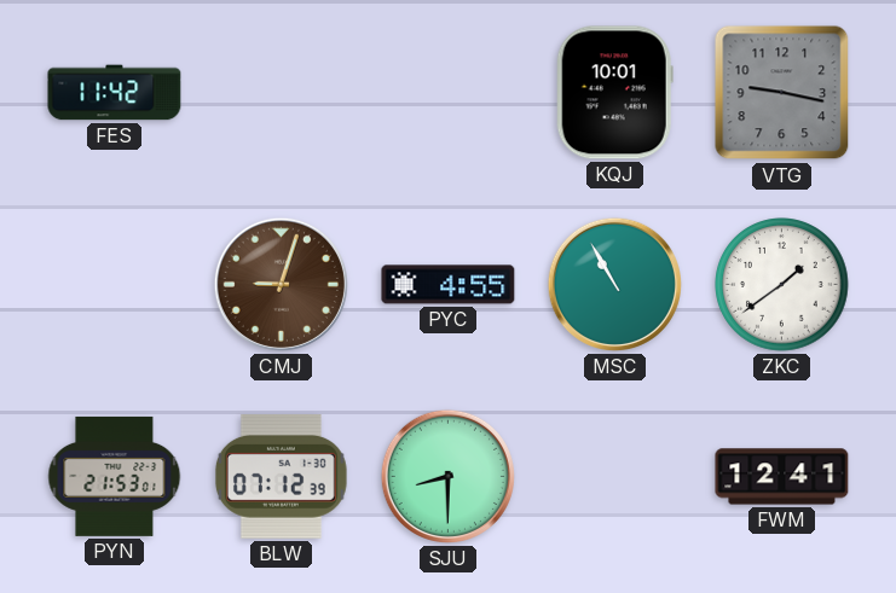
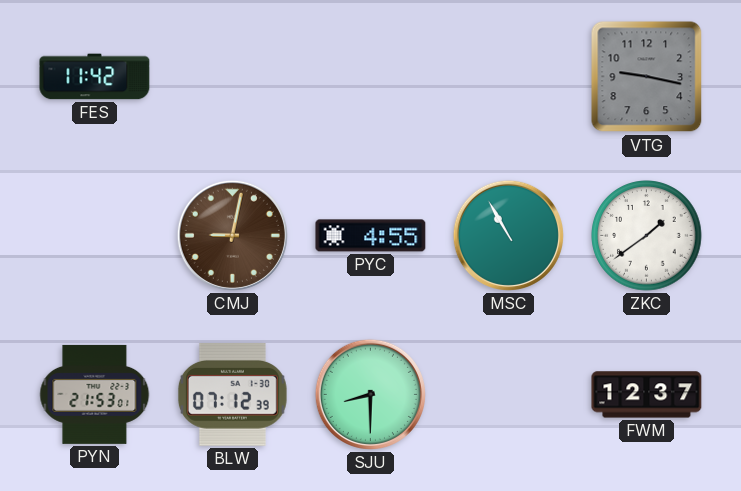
KQJ: 10:01 -> none
CMJ: 9:03 -> 9:02
FWM: 12:41 -> 12:37
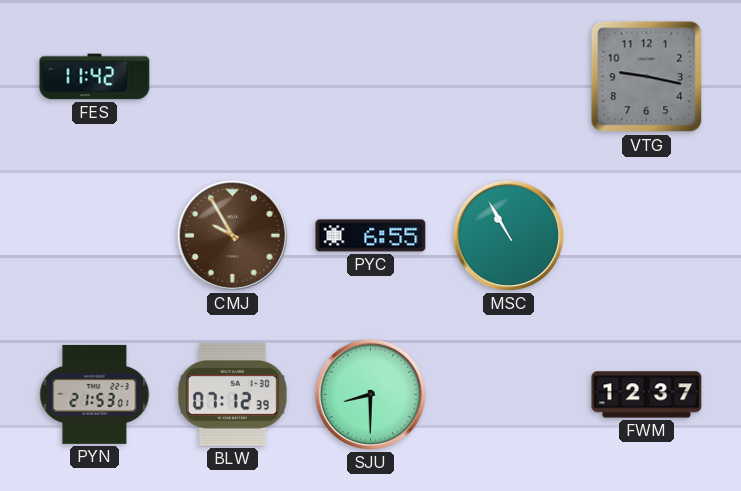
CMJ: 9:02 -> 9:55
PYC: 4:55 -> 6:55
ZKC: 1:39 -> none
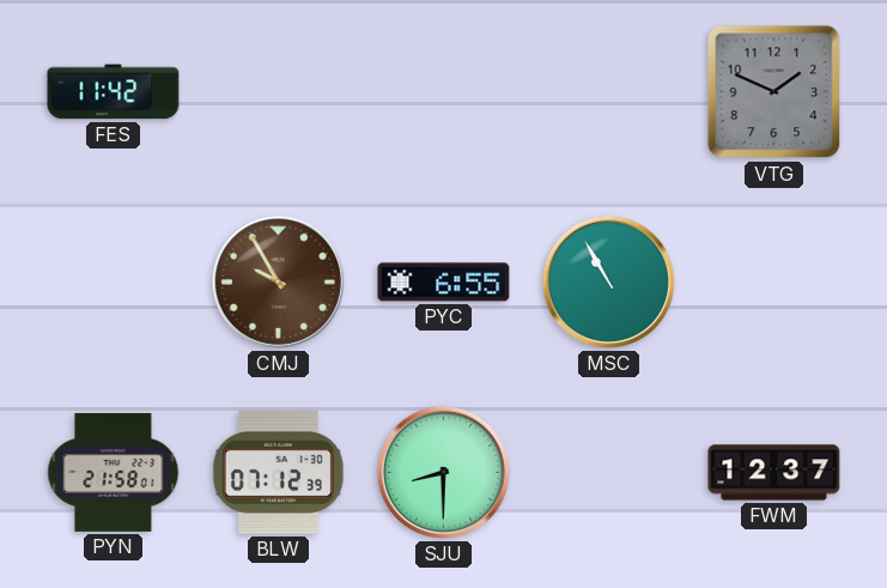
VTG: 9:17 -> 1:49
PYN: 21:53 -> 21:58
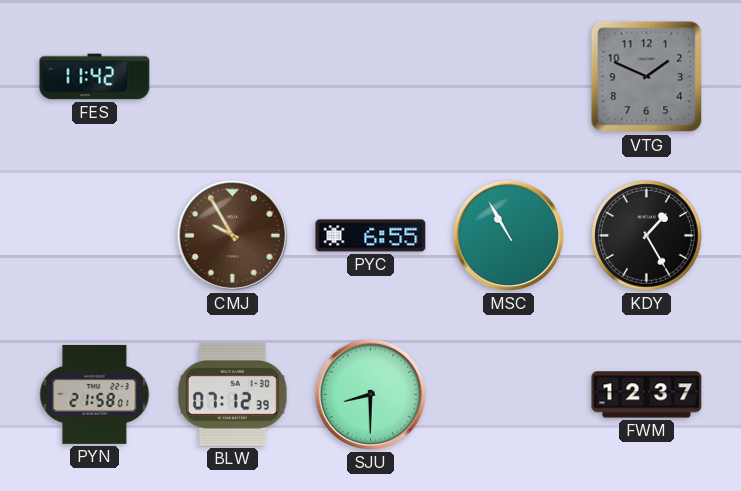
KDY: none -> 1:25
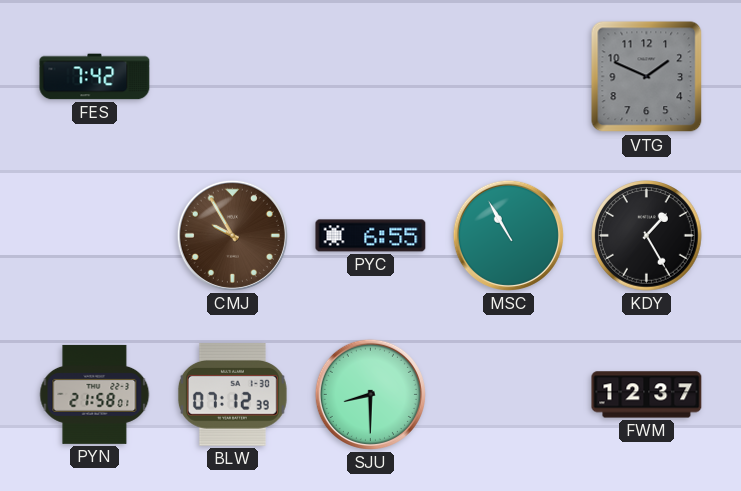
FES: 11:42 -> 7:42
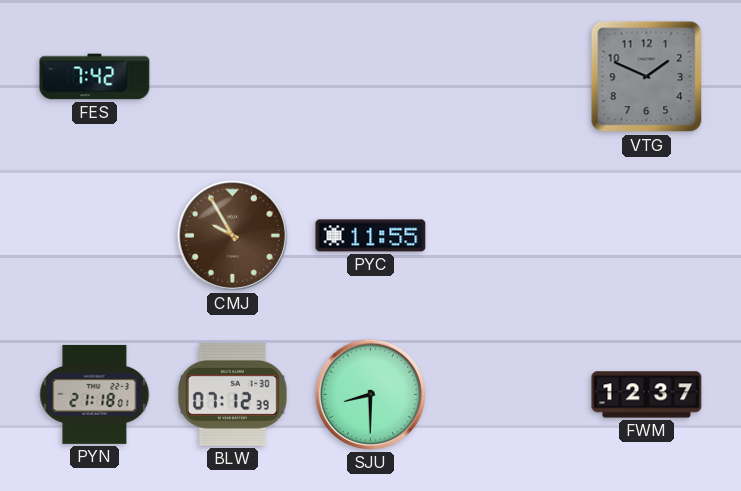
PYC: 6:55 -> 11:55
MSC: 10:55 -> none
KDY: 1:25 -> none
PYN: 21:58 -> 21:18
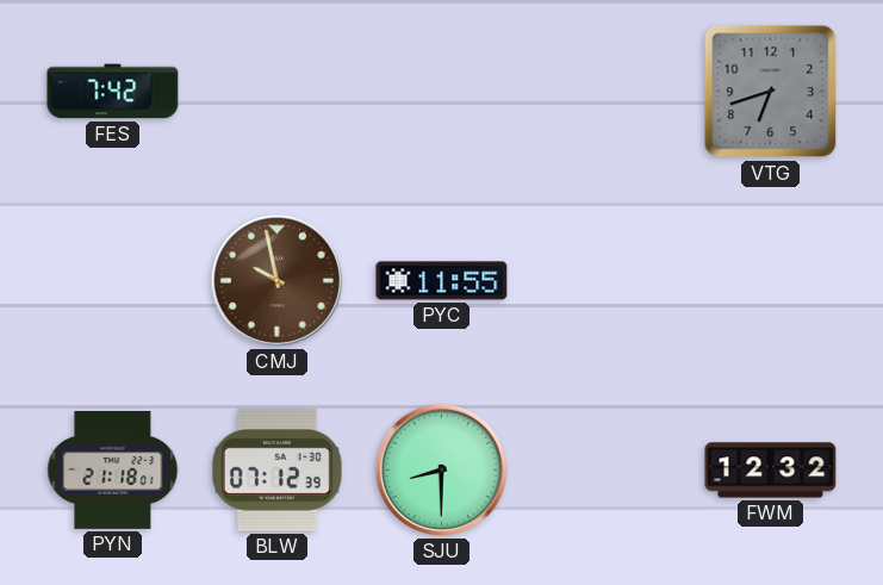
VTG: 1:49 -> 6:42
CMJ: 9:55 -> 9:58
FWM: 12:37 -> 12:32
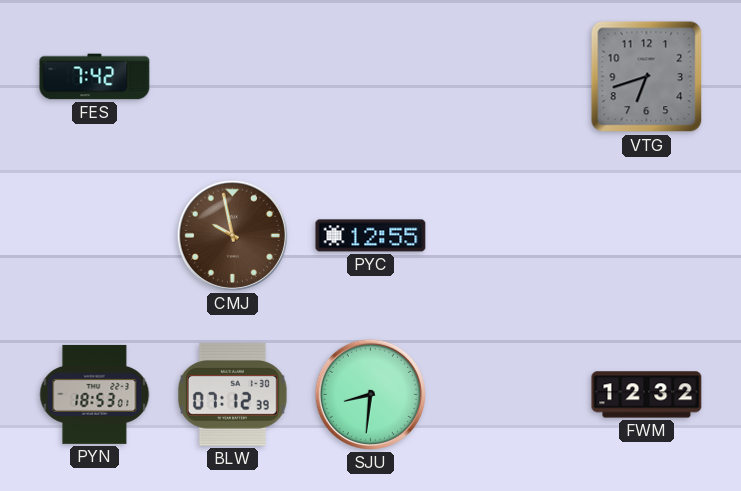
PYC: 11:55 -> 12:55
PYN: 21:18 -> 18:53
SJU: 8:30 -> 8:31
